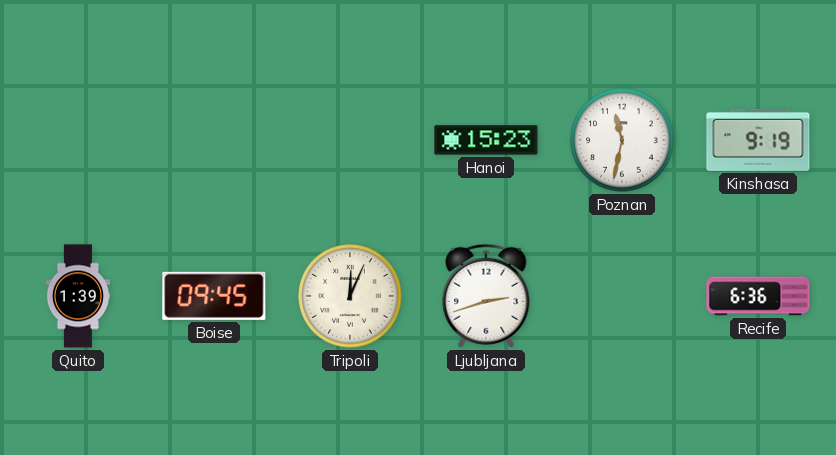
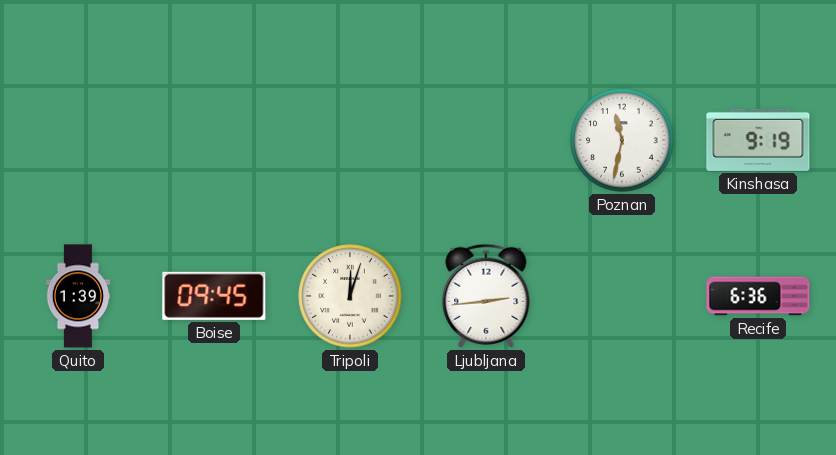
Hanoi: 15:23 -> none
Tripoli: 12:04 -> 12:03
Ljubljana: 2:42 -> 2:44
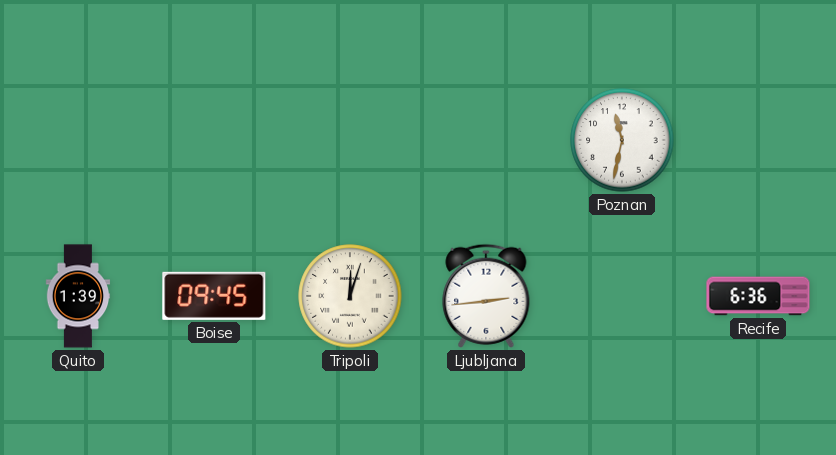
Kinshasa: 9:19 -> none
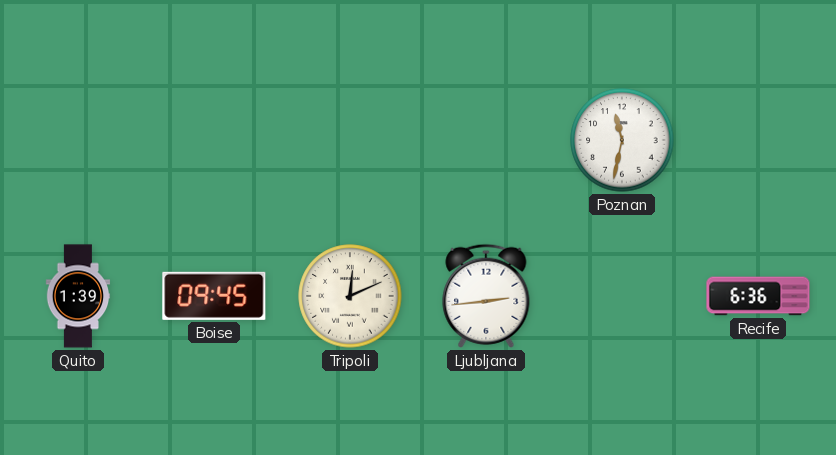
Tripoli: 12:03 -> 12:11
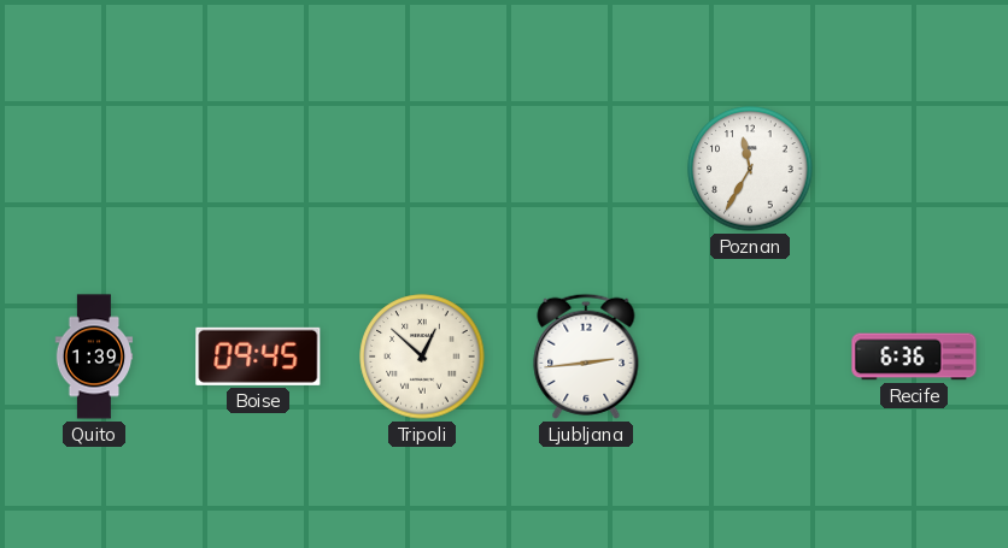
Poznan: 11:32 -> 11:35
Tripoli: 12:11 -> 12:52
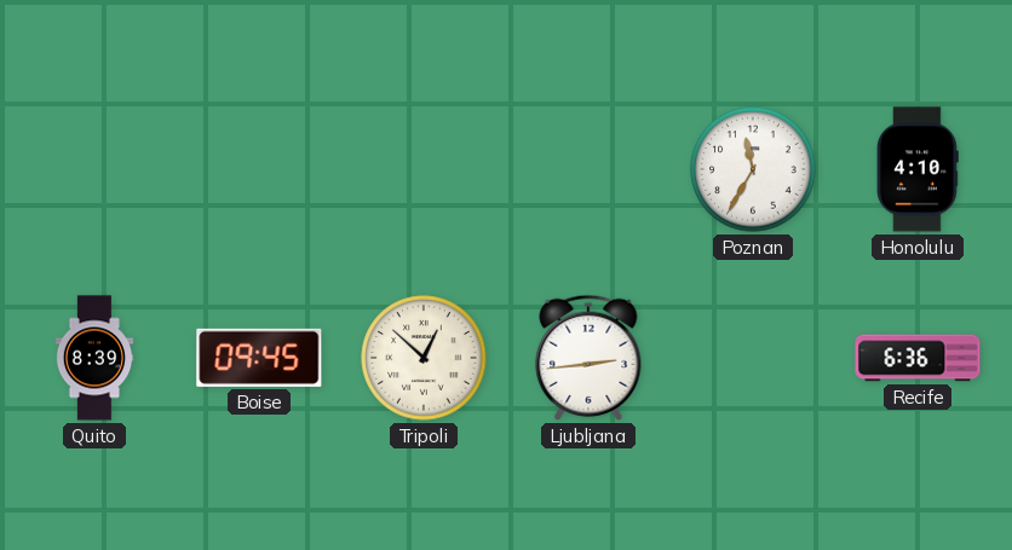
Honolulu: none -> 4:10
Quito: 1:39 -> 8:39
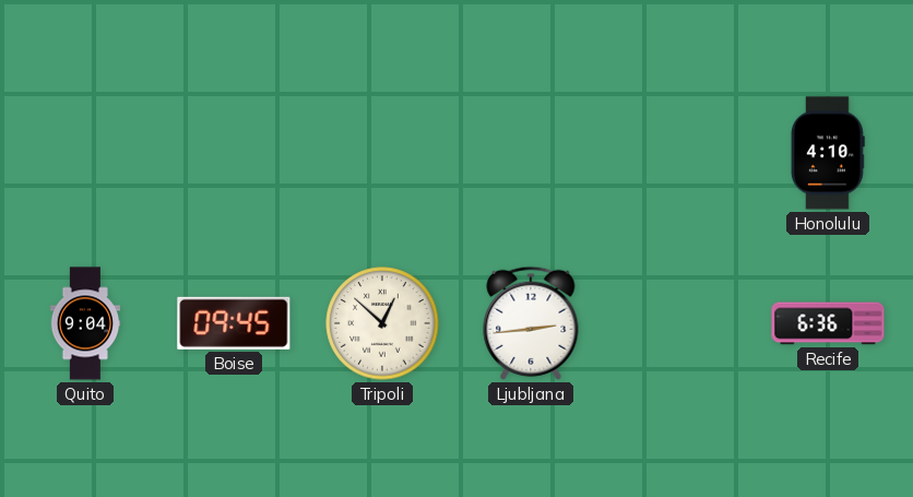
Poznan: 11:35 -> none
Quito: 8:39 -> 9:04
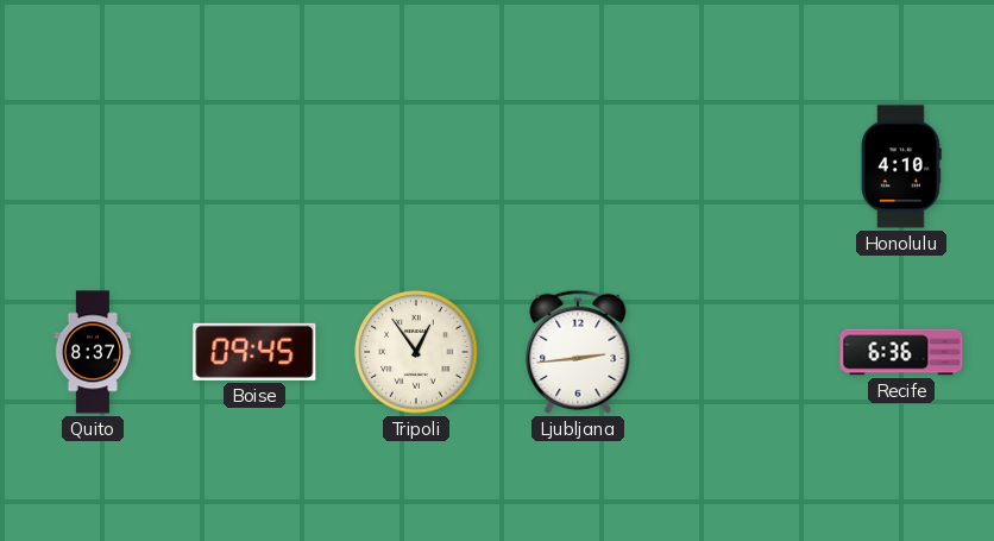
Quito: 9:04 -> 8:37
Tripoli: 12:52 -> 12:54
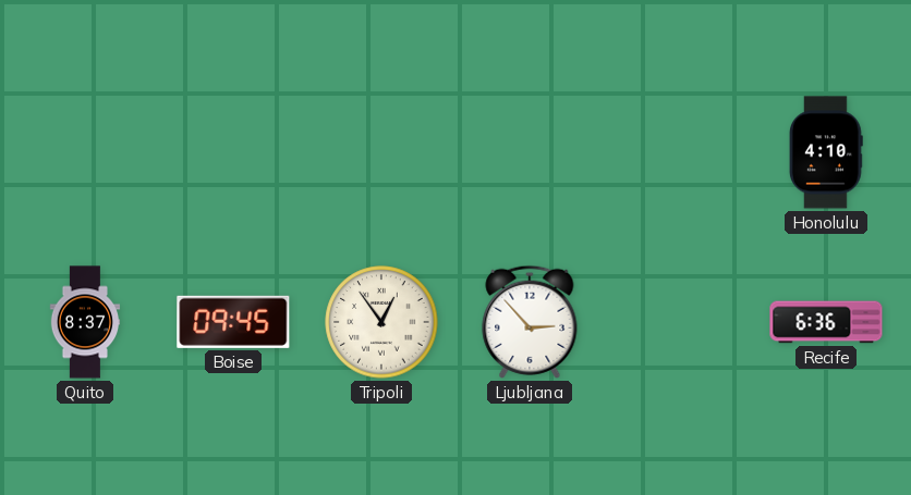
Ljubljana: 2:44 -> 2:53
